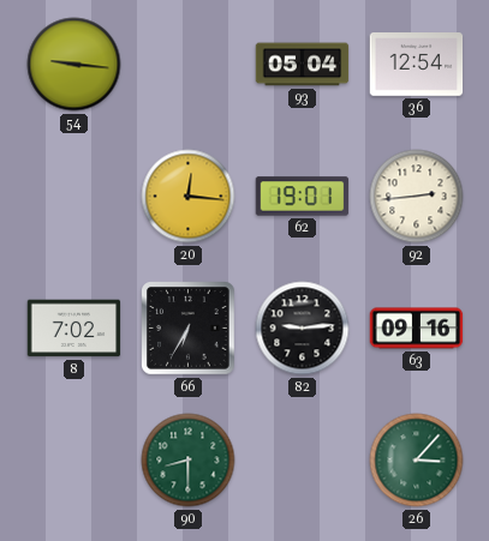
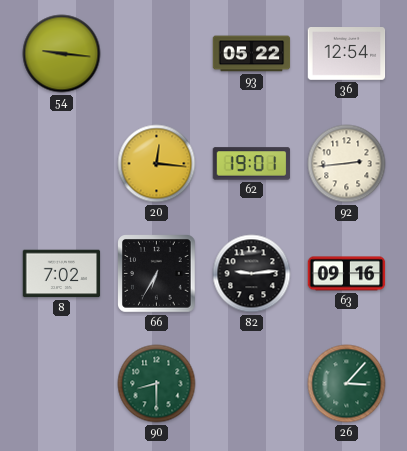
93: 05:04 -> 05:22
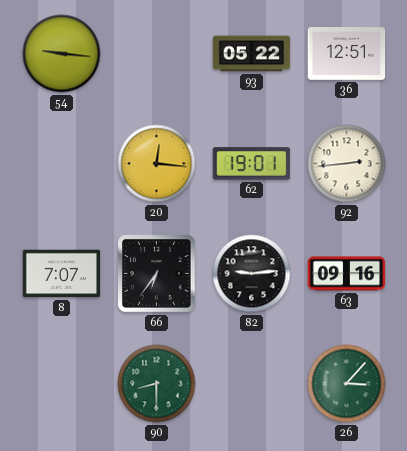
36: 12:54 -> 12:51
8: 7:02 -> 7:07
66: 6:35 -> 6:36
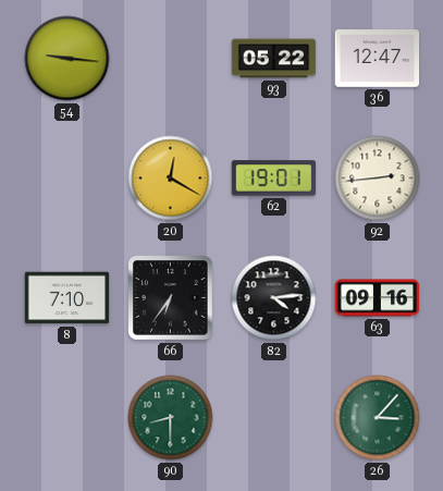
36: 12:51 -> 12:47
20: 12:16 -> 12:20
8: 7:07 -> 7:10
82: 9:14 -> 4:14
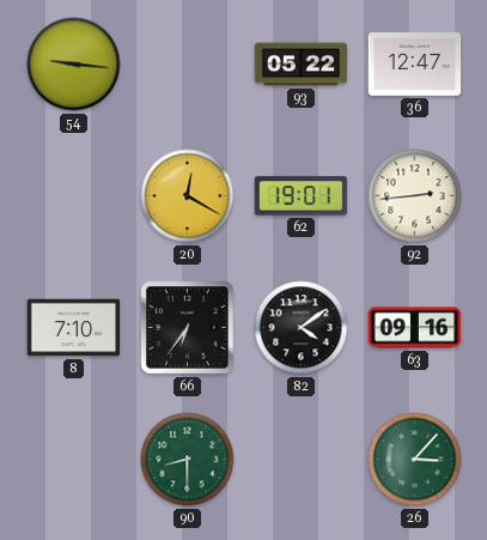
82: 4:14 -> 4:09
